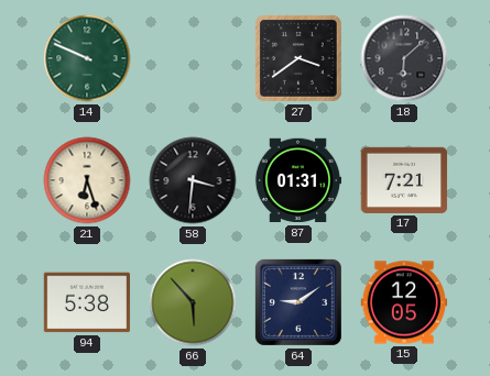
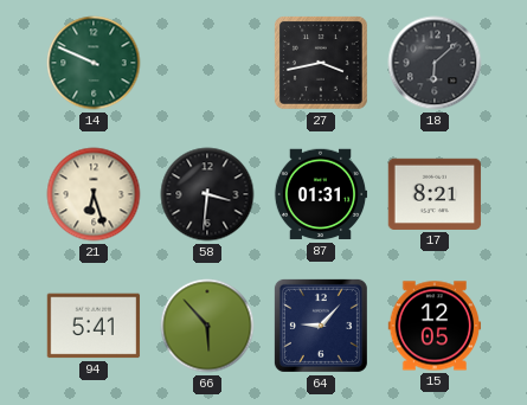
27: 3:39 -> 3:43
17: 7:21 -> 8:21
94: 5:38 -> 5:41
64: 9:09 -> 9:07
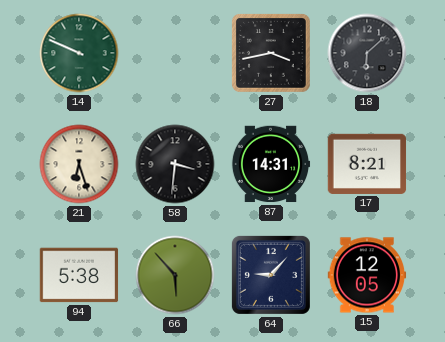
87: 01:31 -> 14:31
94: 5:41 -> 5:38
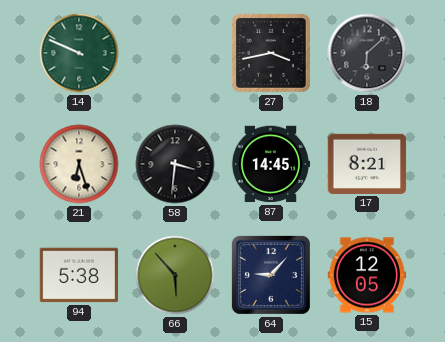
87: 14:31 -> 14:45
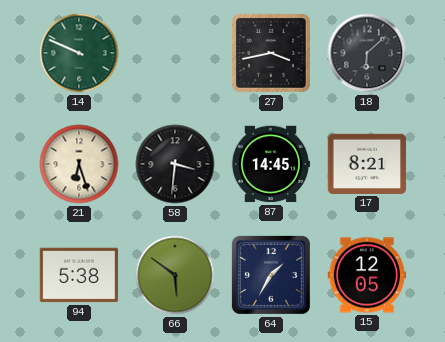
66: 5:53 -> 5:51
64: 9:07 -> 1:35
